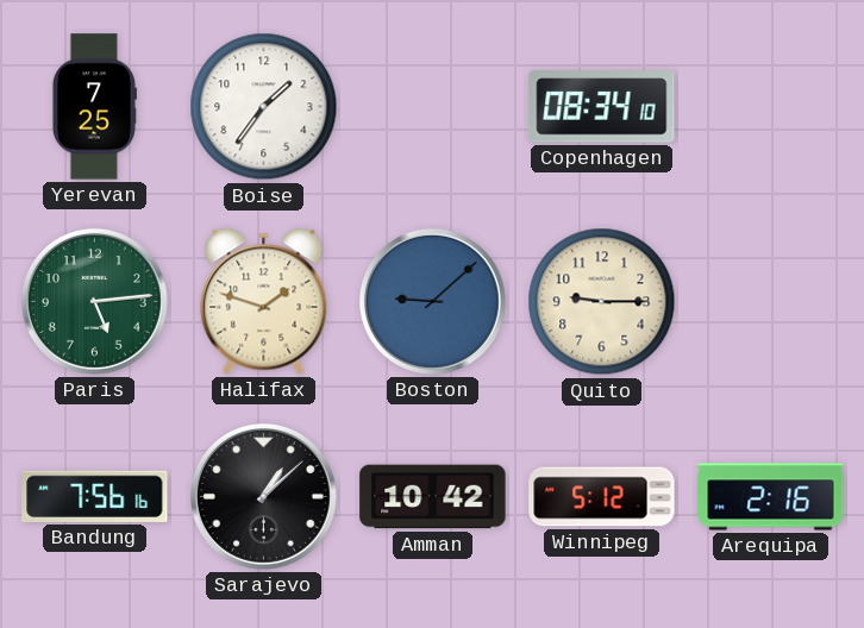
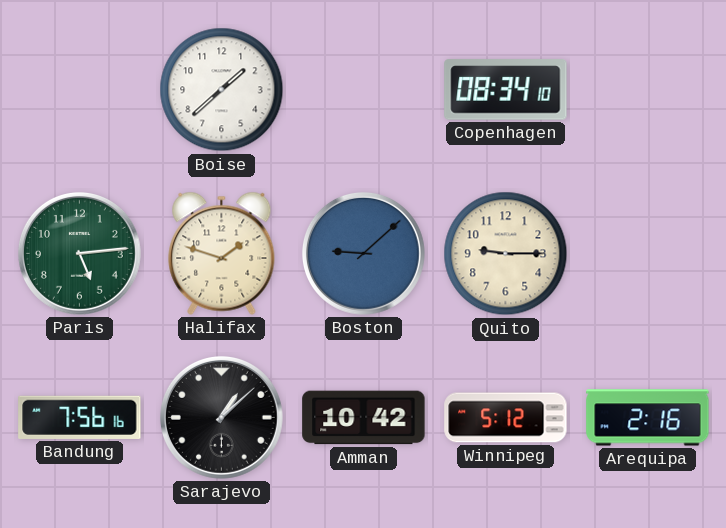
Yerevan: 7:25 -> none
Boise: 1:36 -> 1:38
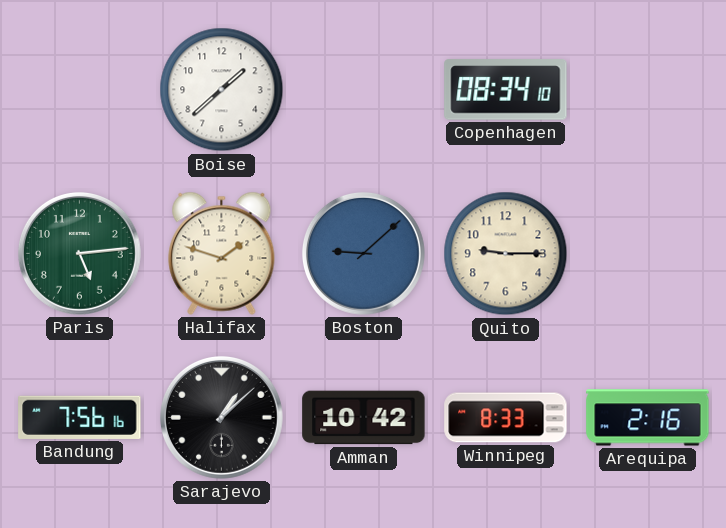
Winnipeg: 5:12 -> 8:33
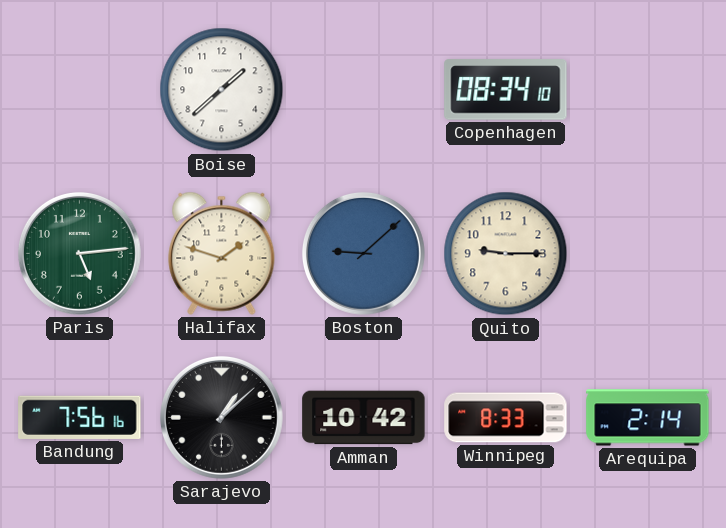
Arequipa: 2:16 -> 2:14
